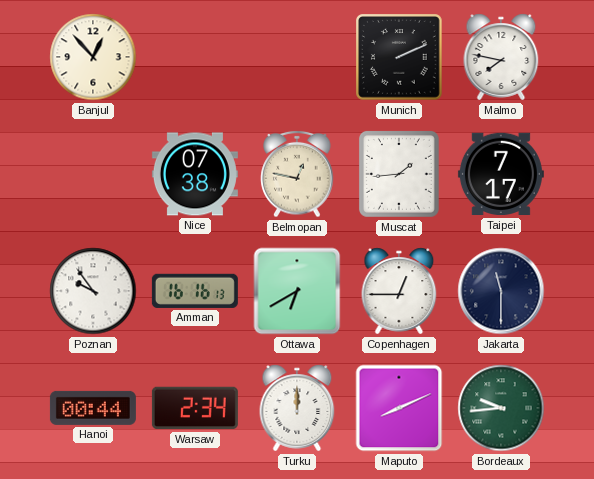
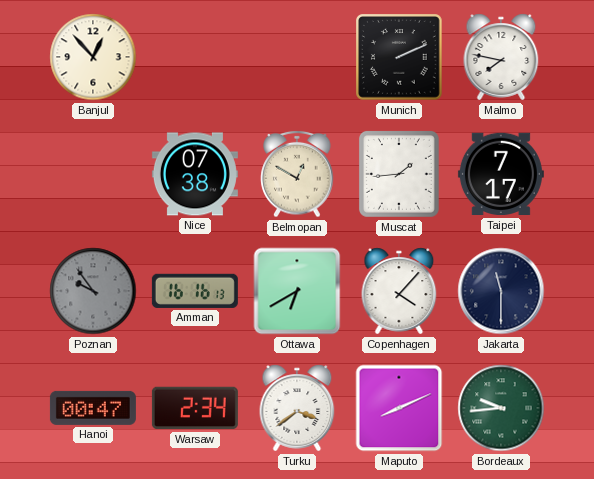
Belmopan: 12:47 -> 12:50
Poznan dial: white -> grey
Copenhagen: 12:45 -> 4:07
Hanoi: 00:44 -> 00:47
Turku: 12:00 -> 3:39
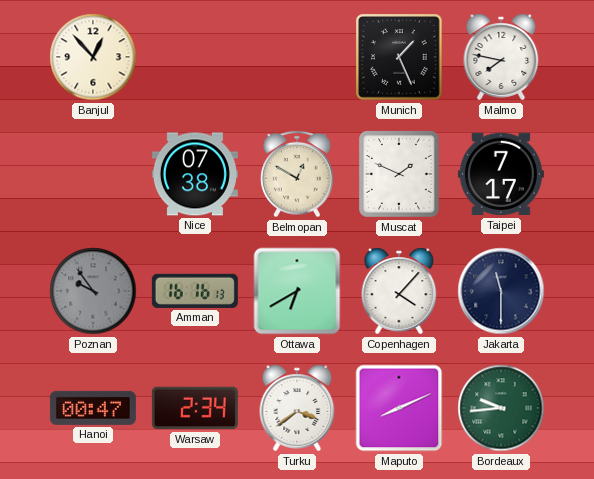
Munich: 2:11 -> 1:26
Muscat: 1:44 -> 1:49
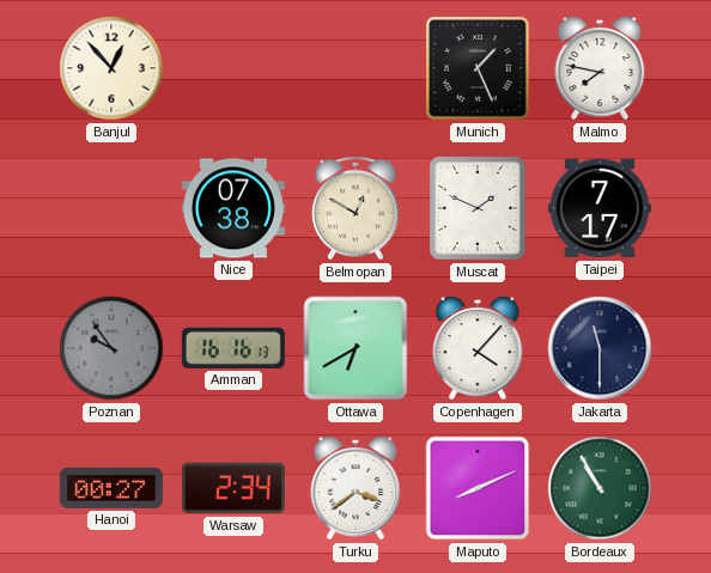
Hanoi: 00:47 -> 00:27
Bordeaux: 9:44 -> 10:55
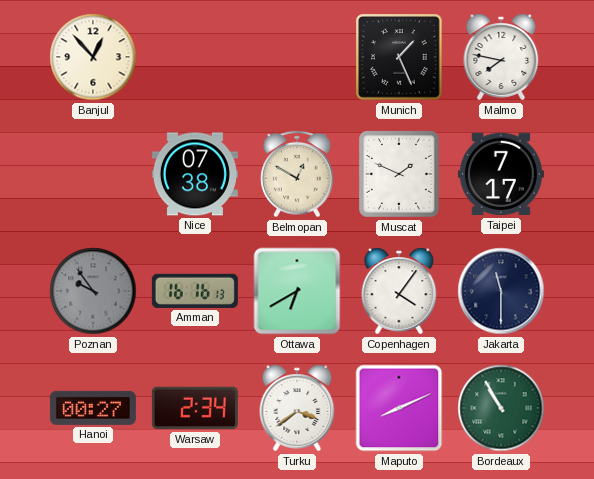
Copenhagen: 4:07 -> 4:06
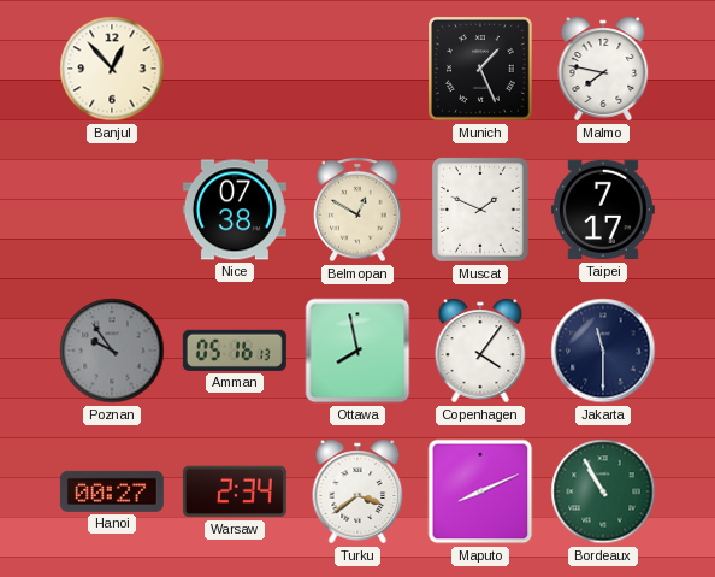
Amman: 16:16 -> 05:16
Ottawa: 6:40 -> 7:58
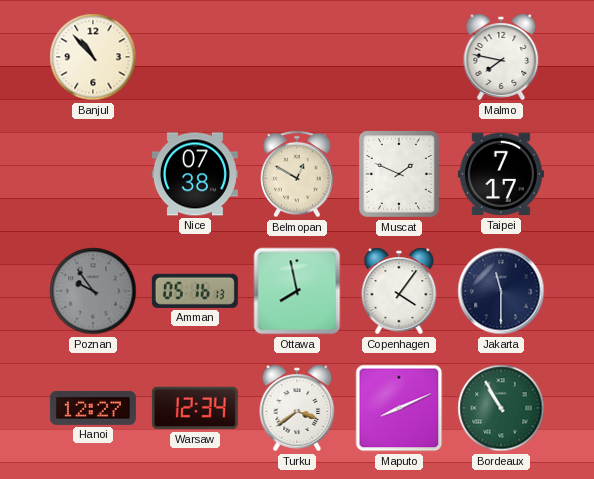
Banjul: 12:53 -> 10:53
Munich: 1:26 -> none
Hanoi: 00:27 -> 12:27
Warsaw: 2:34 -> 12:34
